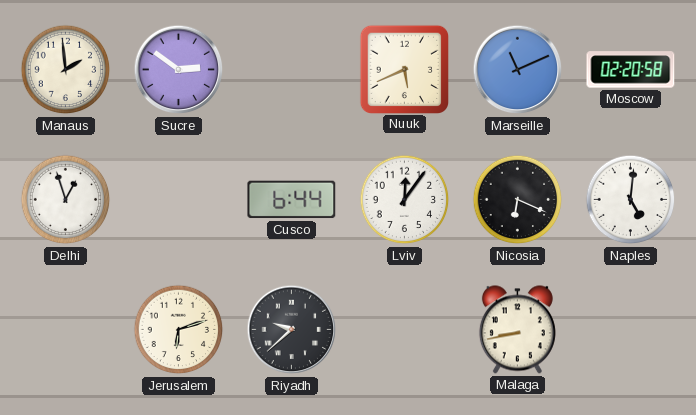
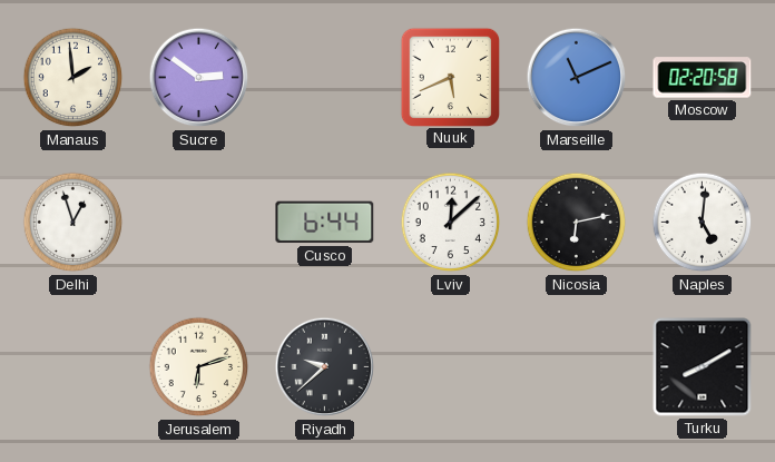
Lviv: 12:06 -> 12:08
Nicosia: 6:19 -> 6:13
Malaga: 8:43 -> none
Turku: none -> 8:10
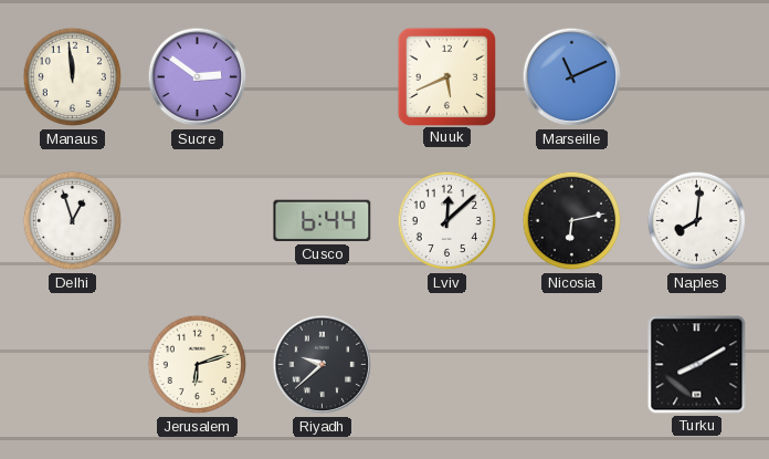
Manaus: 1:59 -> 11:59
Moscow: 02:20 -> none
Naples: 5:01 -> 8:01
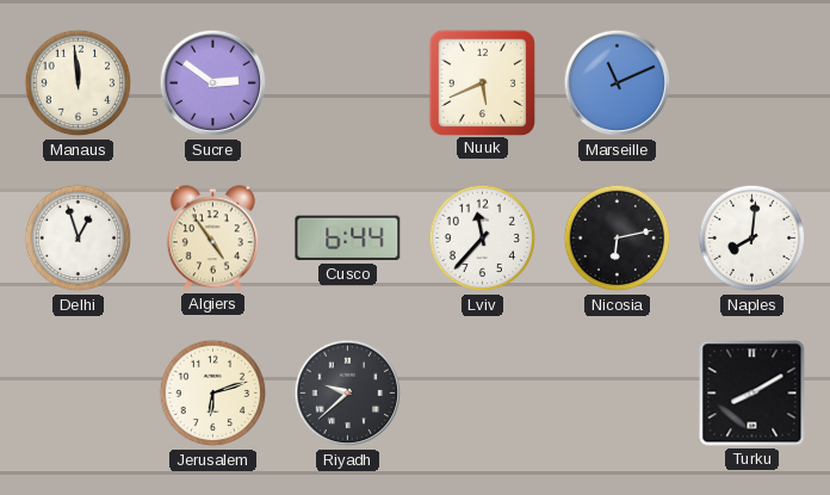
Algiers: none -> 4:54
Lviv: 12:08 -> 11:37
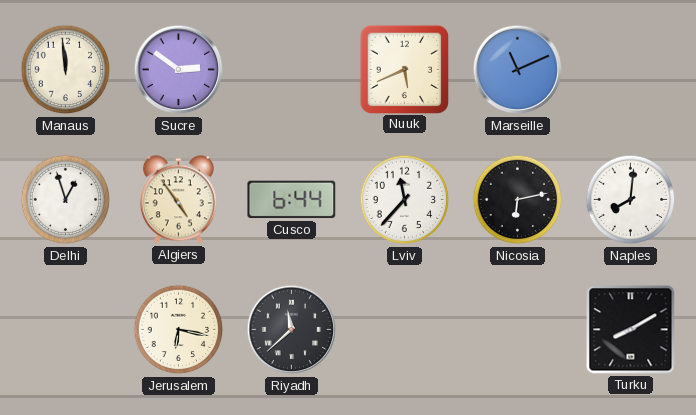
Jerusalem: 6:12 -> 6:17
Riyadh: 9:38 -> 11:38
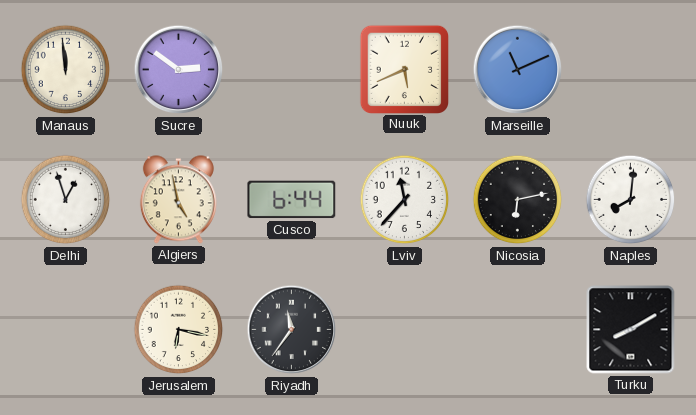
Algiers: 4:54 -> 4:58
Riyadh: 11:38 -> 11:36
